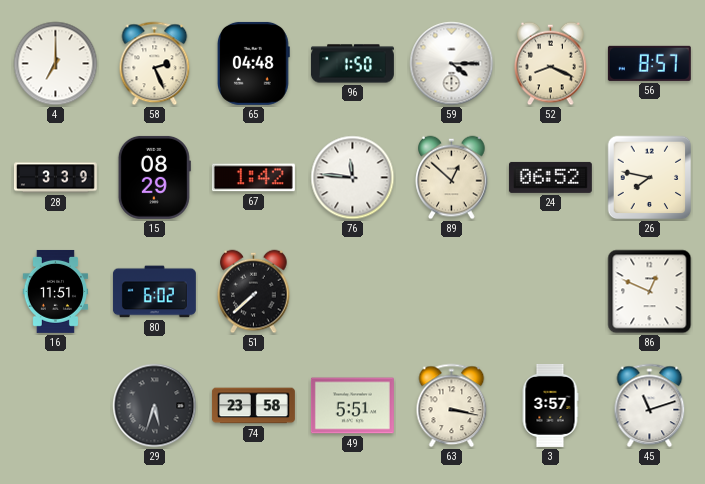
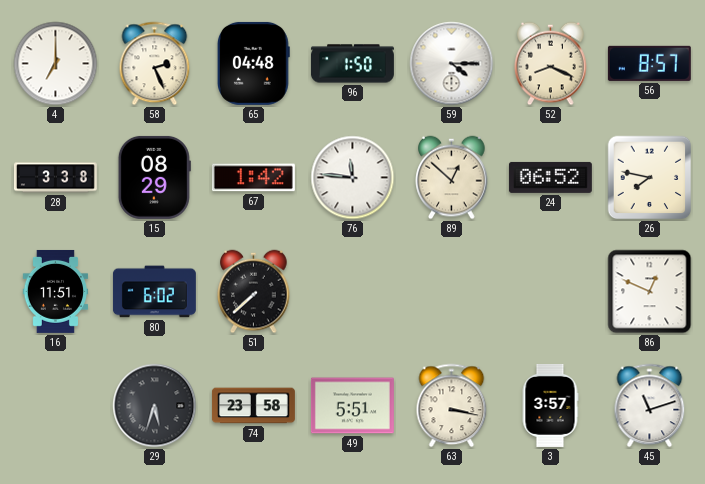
28: 3:39 -> 3:38
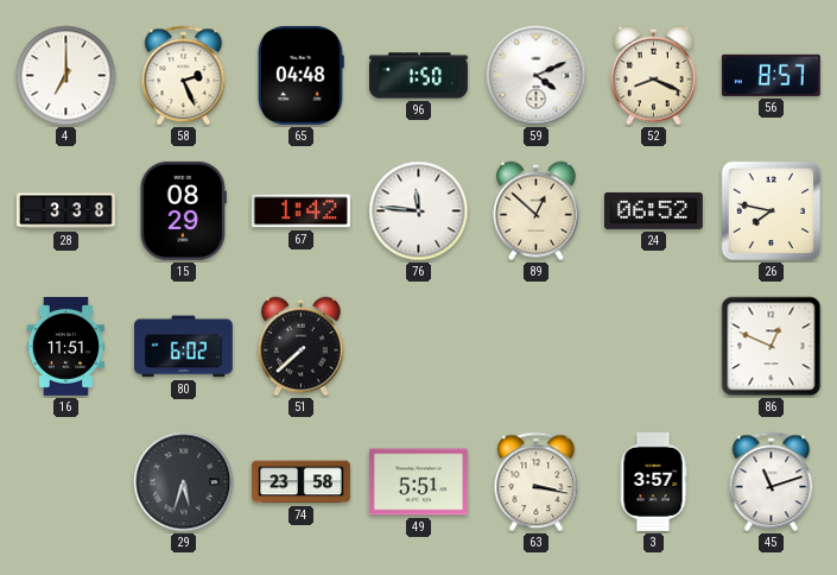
59: 4:15 -> 4:11
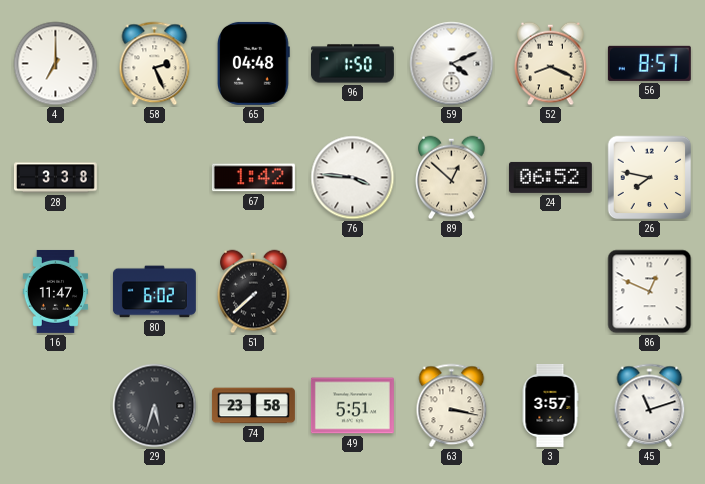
15: 08:29 -> none
76: 11:46 -> 3:46
16: 11:51 -> 11:47
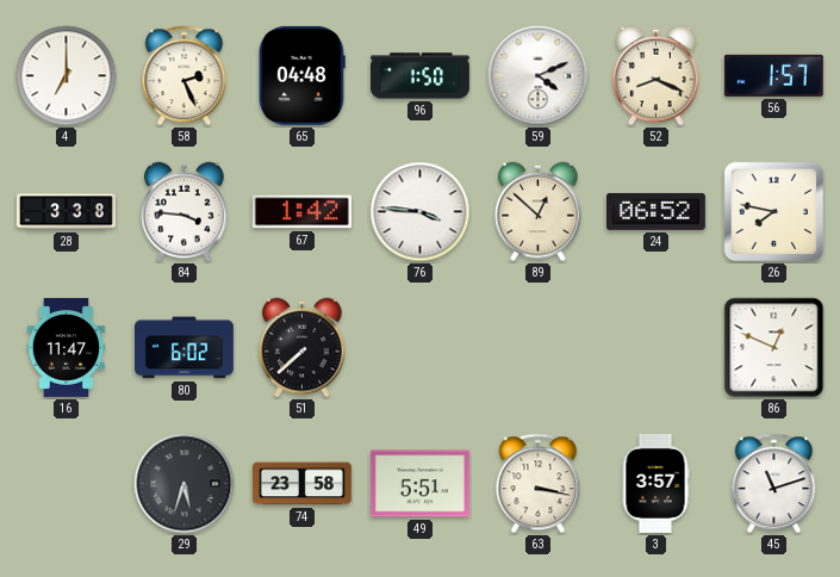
56: 8:57 -> 1:57
84: none -> 3:46
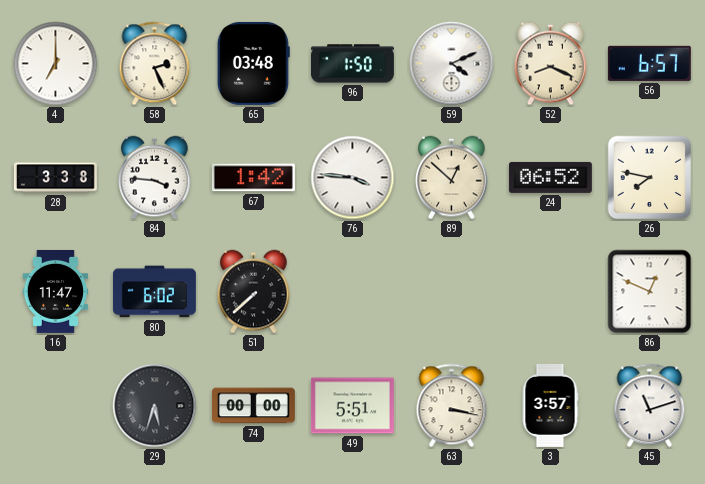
65: 04:48 -> 03:48
56: 1:57 -> 6:57
74: 23:58 -> 00:00
